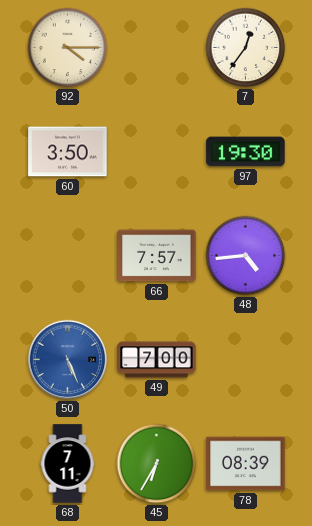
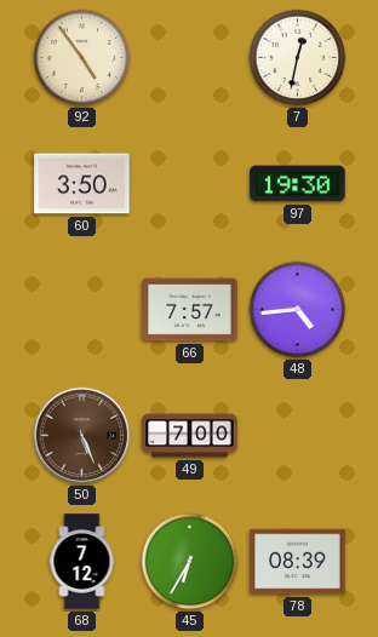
92: 4:15 -> 4:54
7: 12:36 -> 12:32
50 dial: blue -> brown
68: 7:11 -> 7:12
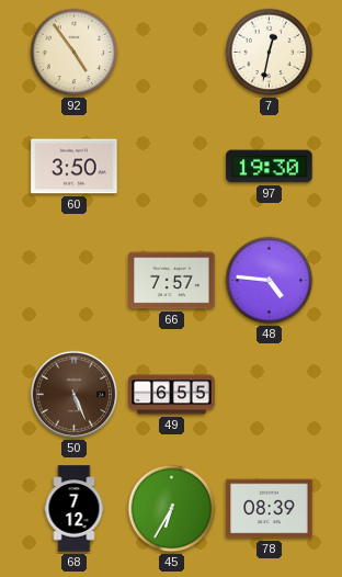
48: 4:44 -> 4:46
49: 7:00 -> 6:55
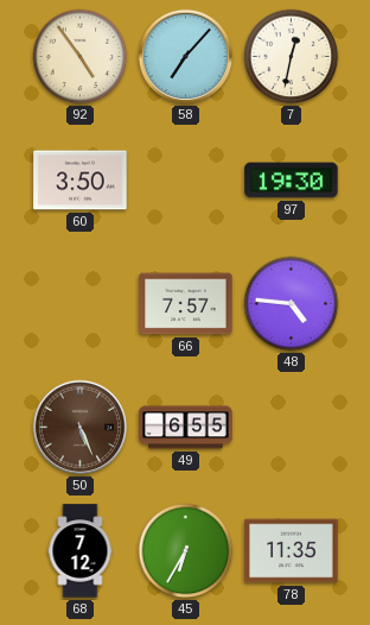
58: none -> 7:07
78: 08:39 -> 11:35
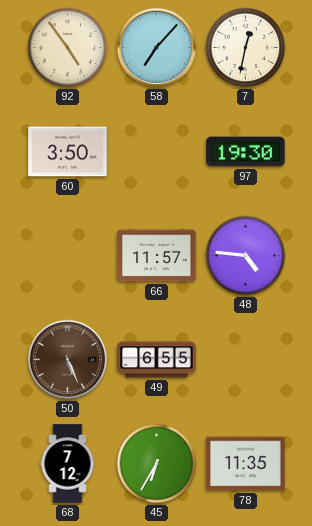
66: 7:57 -> 11:57
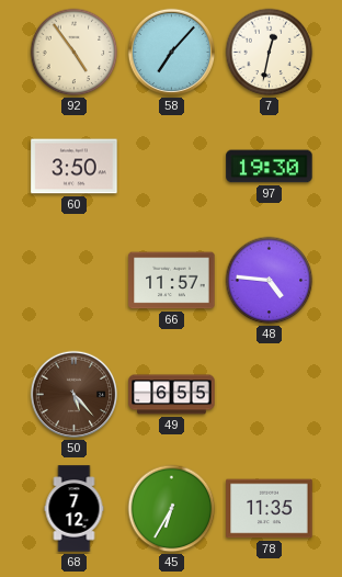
50: 5:26 -> 5:23
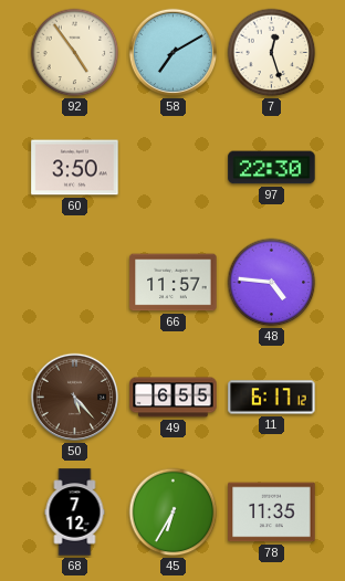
58: 7:07 -> 7:10
7: 12:32 -> 12:27
97: 19:30 -> 22:30
11: none -> 6:17
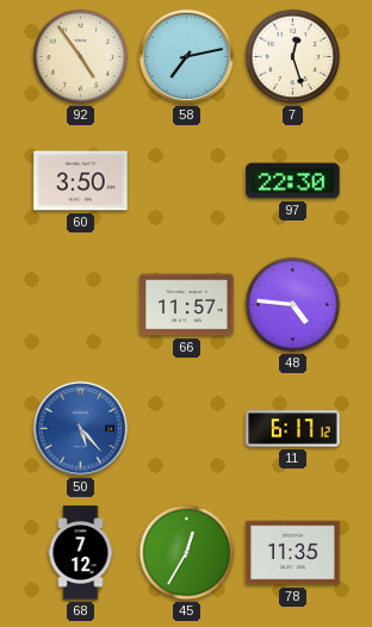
58: 7:10 -> 7:13
50 dial: brown -> blue
49: 6:55 -> none
45: 6:35 -> 12:35
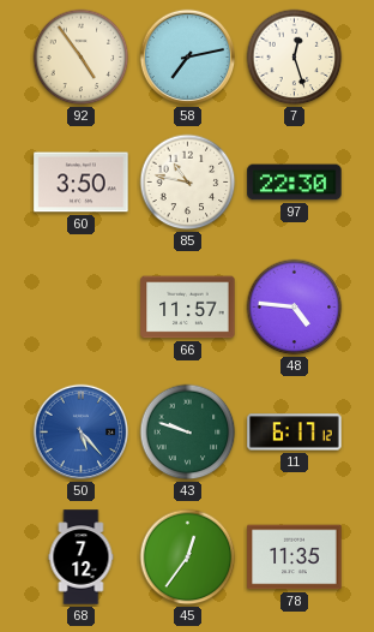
85: none -> 10:47
43: none -> 9:48
45: 12:35 -> 12:36
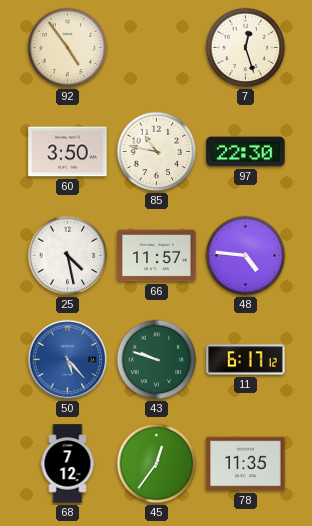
58: 7:13 -> none
25: none -> 4:28
